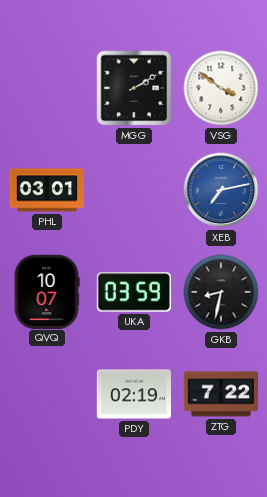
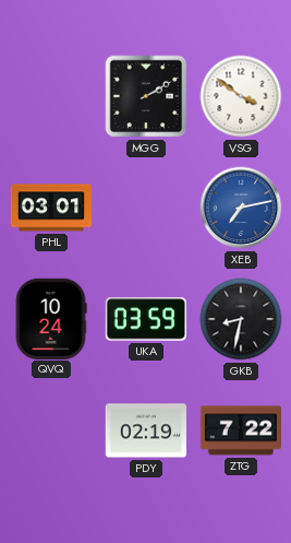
QVQ: 10:07 -> 10:24
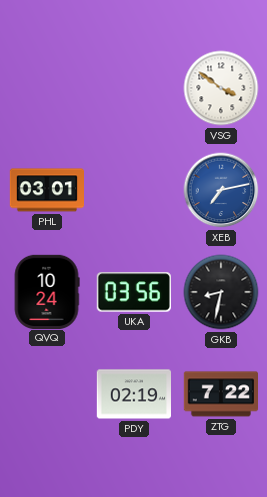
MGG: 2:10 -> none
UKA: 03:59 -> 03:56
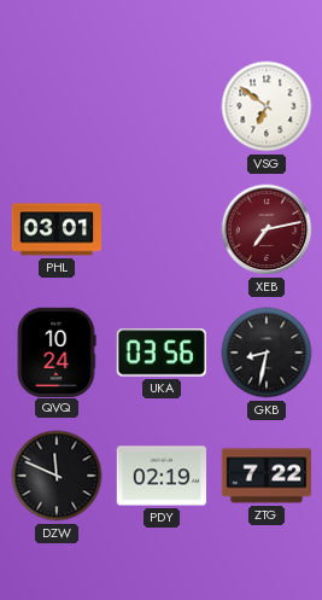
VSG: 3:51 -> 6:51
XEB dial: blue -> burgundy
DZW: none -> 11:49
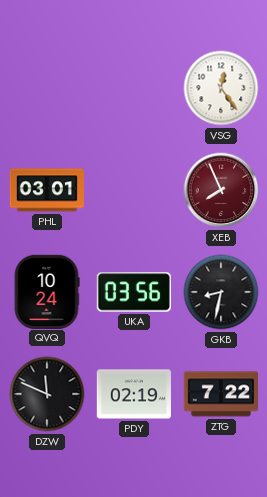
VSG: 6:51 -> 12:24
XEB: 7:13 -> 7:56
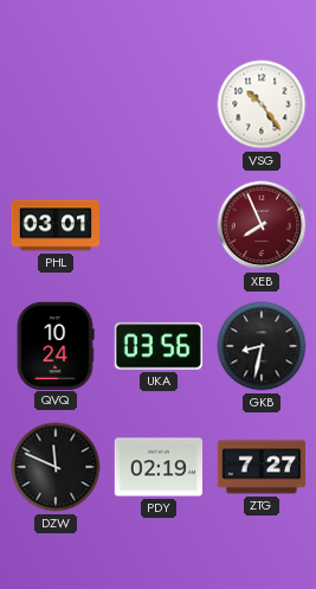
VSG: 12:24 -> 10:24
ZTG: 7:22 -> 7:27
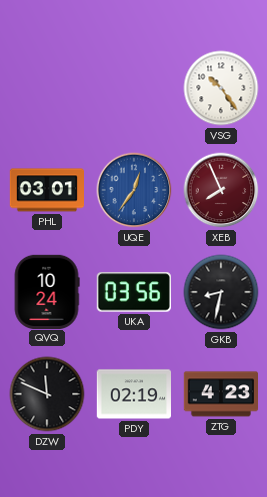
UQE: none -> 12:36
ZTG: 7:27 -> 4:23
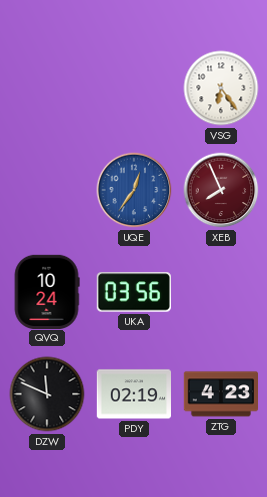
VSG: 10:24 -> 6:24
PHL: 03:01 -> none
GKB: 8:32 -> none
